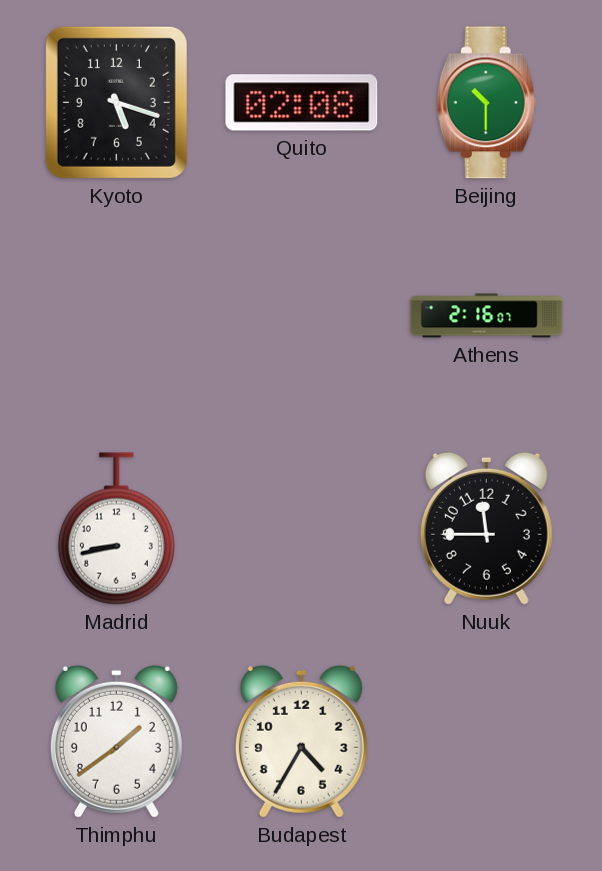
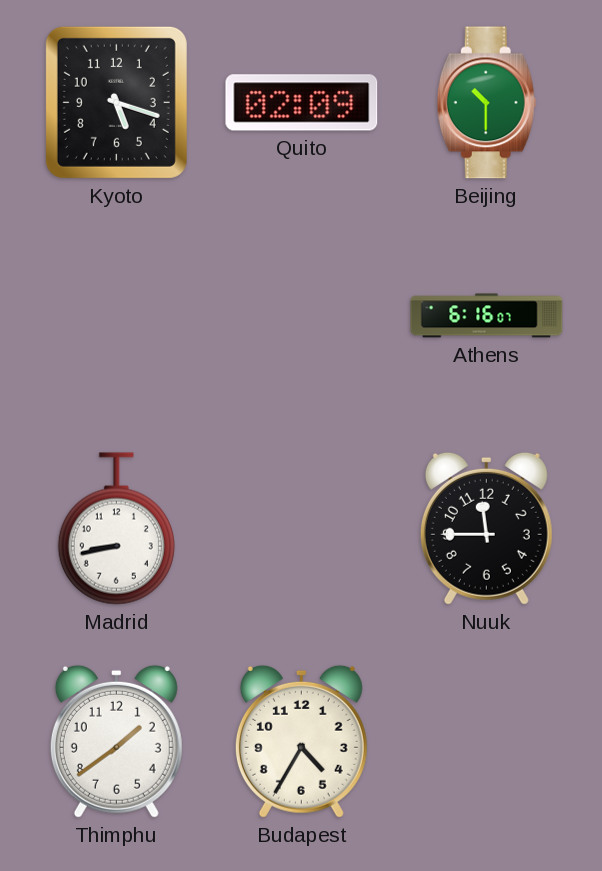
Quito: 02:08 -> 02:09
Athens: 2:16 -> 6:16
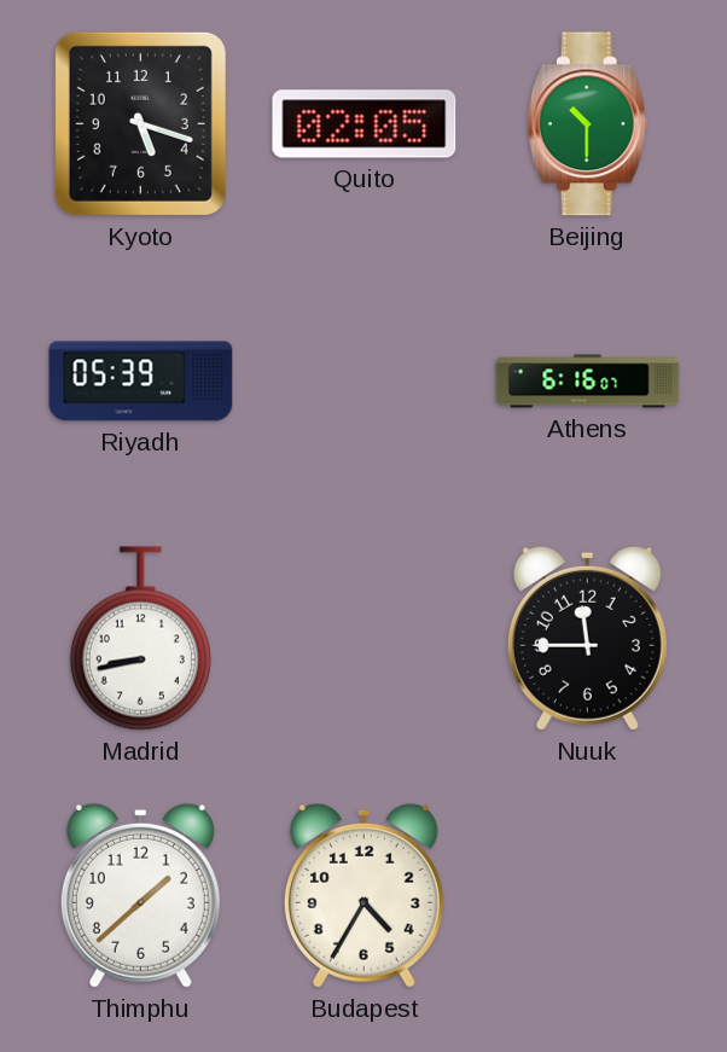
Quito: 02:09 -> 02:05
Riyadh: none -> 05:39
Thimphu: 1:39 -> 1:38
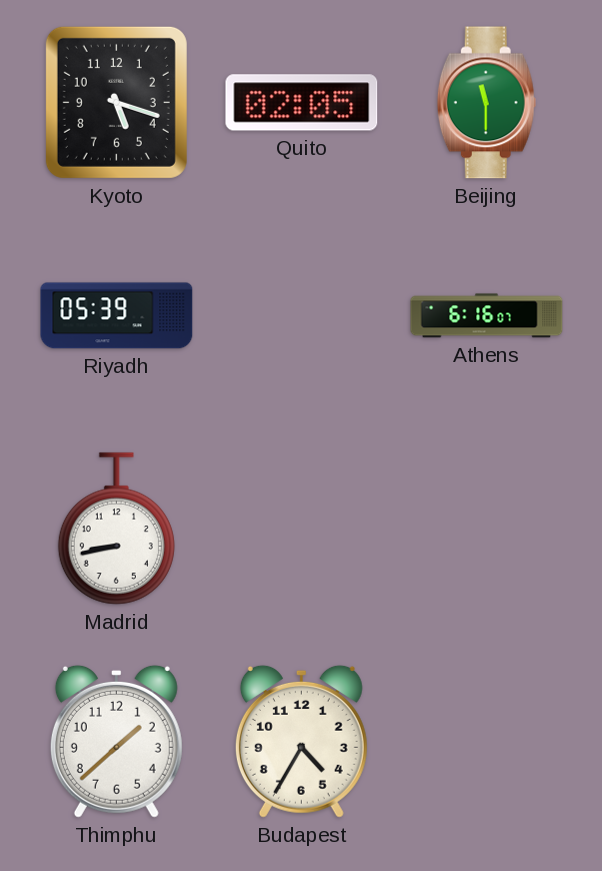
Beijing: 10:30 -> 11:30
Nuuk: 11:45 -> none
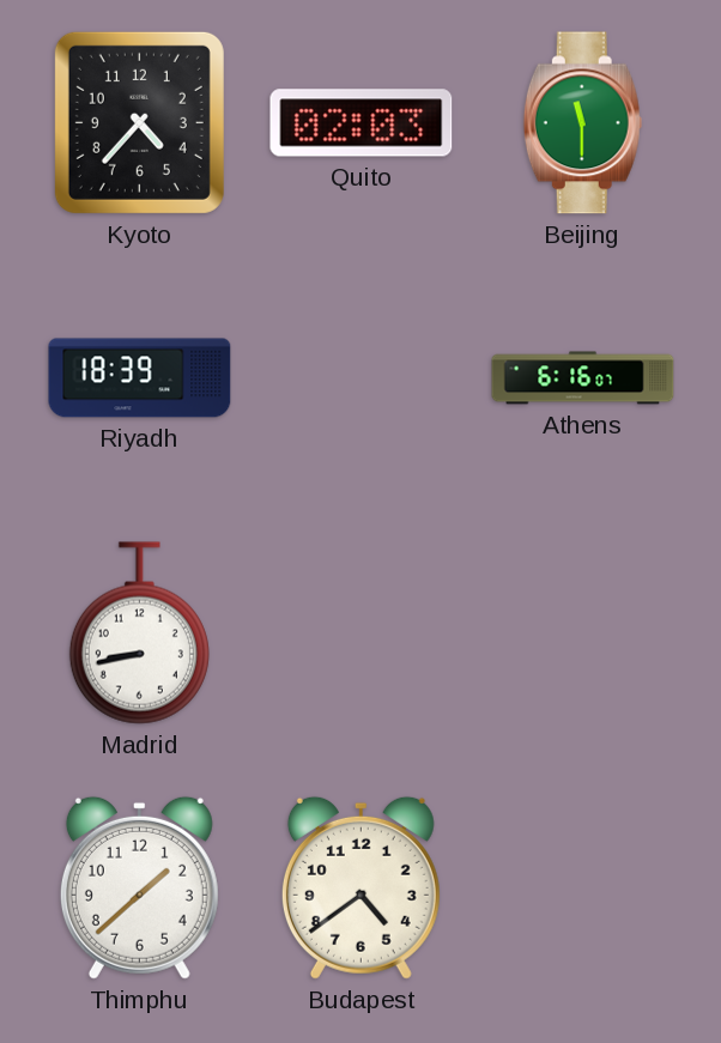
Kyoto: 5:18 -> 4:37
Quito: 02:05 -> 02:03
Riyadh: 05:39 -> 18:39
Budapest: 4:35 -> 4:39
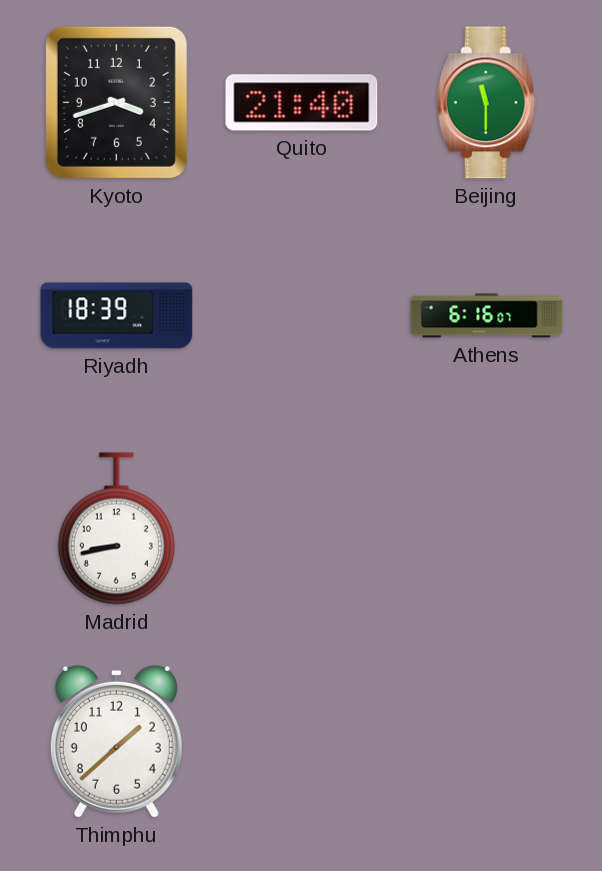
Kyoto: 4:37 -> 3:42
Quito: 02:03 -> 21:40
Budapest: 4:39 -> none
